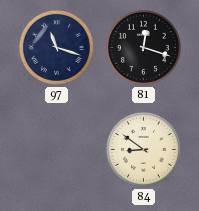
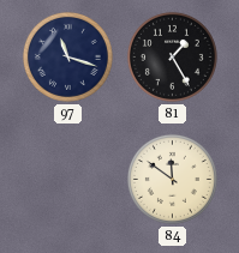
81: 12:18 -> 1:25
84: 8:51 -> 11:51
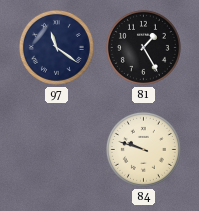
97: 11:18 -> 11:21
84: 11:51 -> 9:48
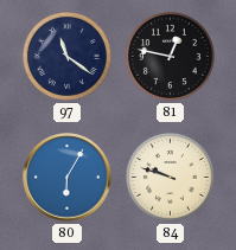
81: 1:25 -> 12:47
80: none -> 6:05
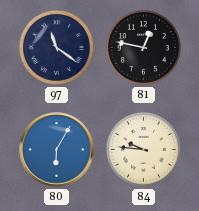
84: 9:48 -> 9:46
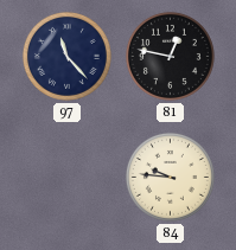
97: 11:21 -> 11:23
80: 6:05 -> none
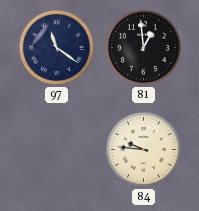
97: 11:23 -> 11:21
81: 12:47 -> 12:59
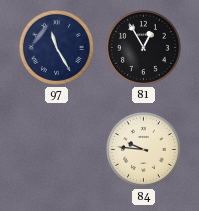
97: 11:21 -> 11:25
81: 12:59 -> 12:55
